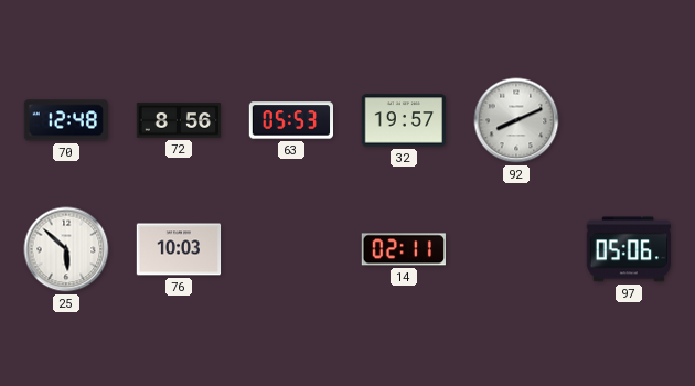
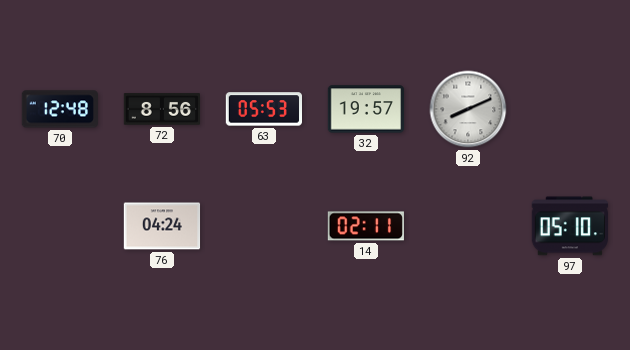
25: 5:52 -> none
76: 10:03 -> 04:24
97: 05:06 -> 05:10
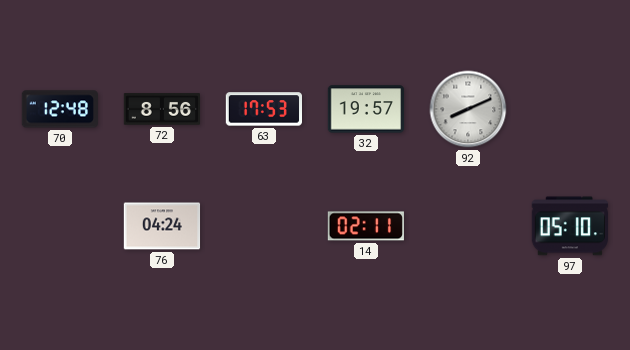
63: 05:53 -> 17:53
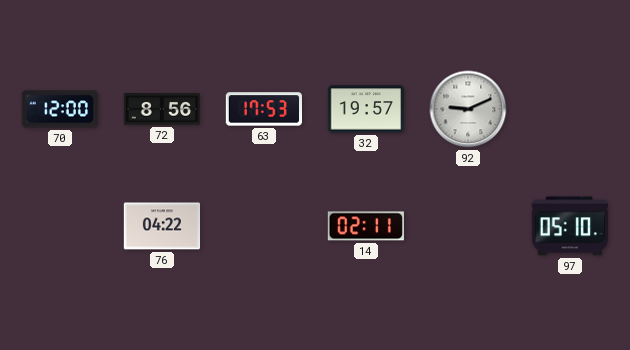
70: 12:48 -> 12:00
92: 8:11 -> 9:11
76: 04:24 -> 04:22
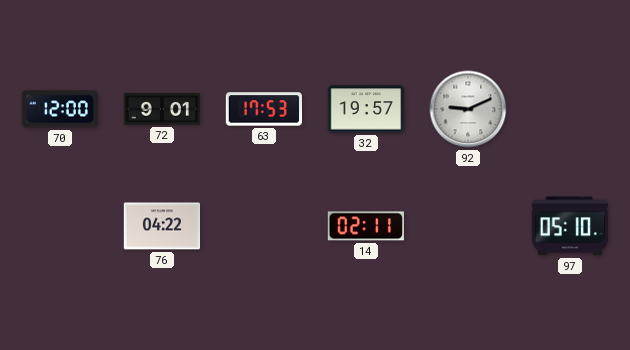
72: 8:56 -> 9:01
